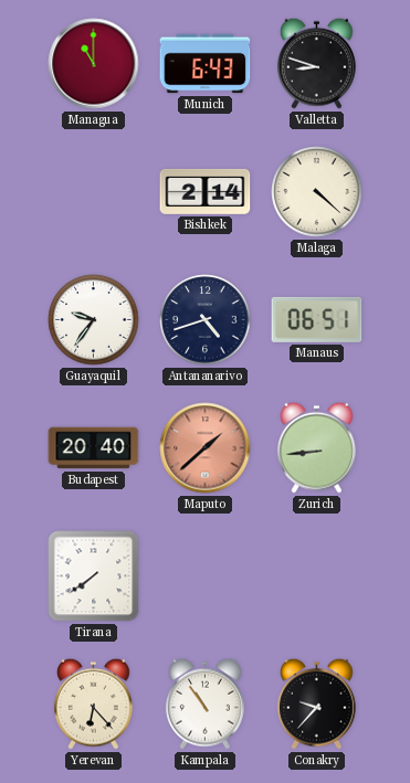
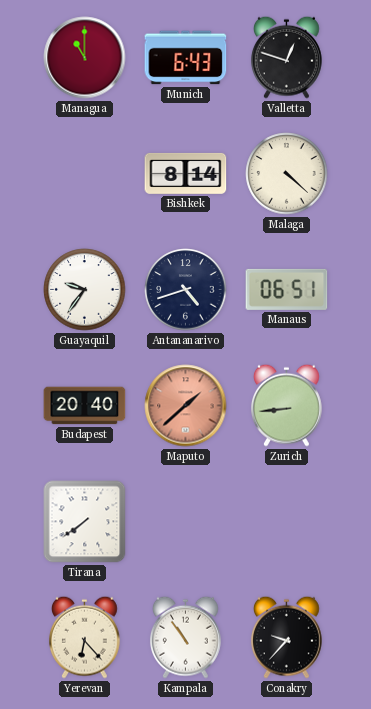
Valletta: 8:48 -> 12:48
Bishkek: 2:14 -> 8:14
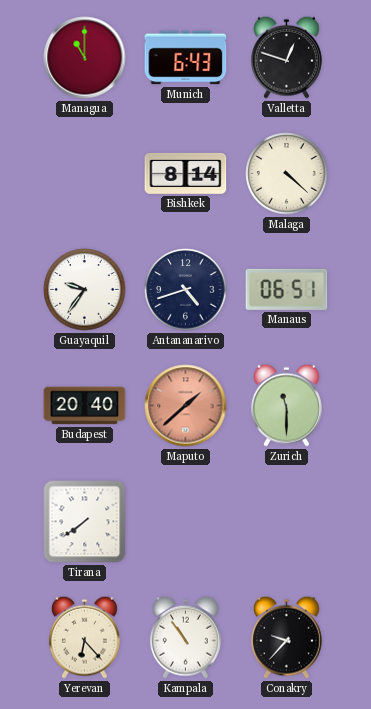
Zurich: 8:44 -> 11:30
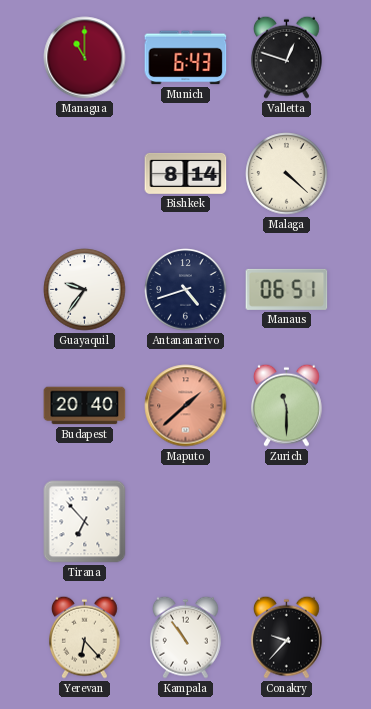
Tirana: 7:39 -> 6:53
